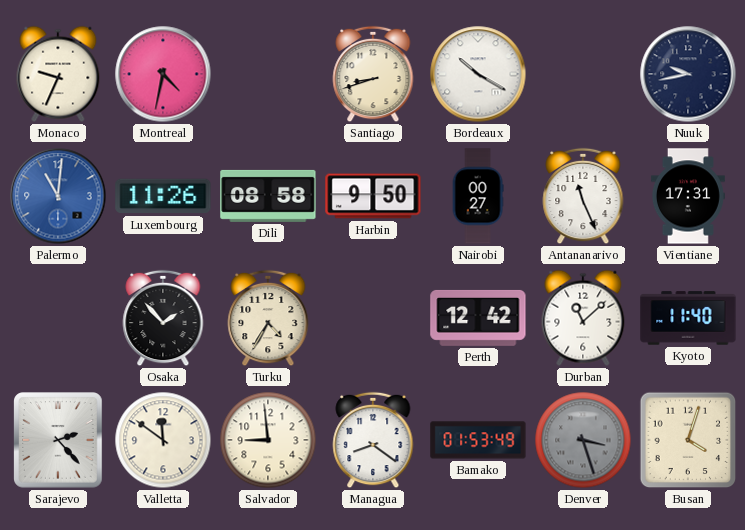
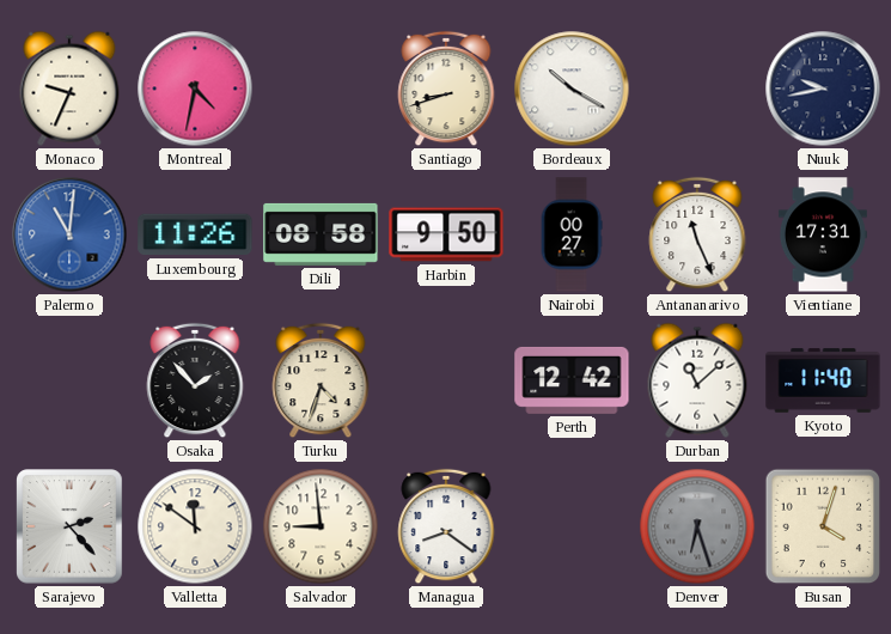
Turku: 4:35 -> 4:33
Bamako: 01:53 -> none
Denver: 3:27 -> 6:27
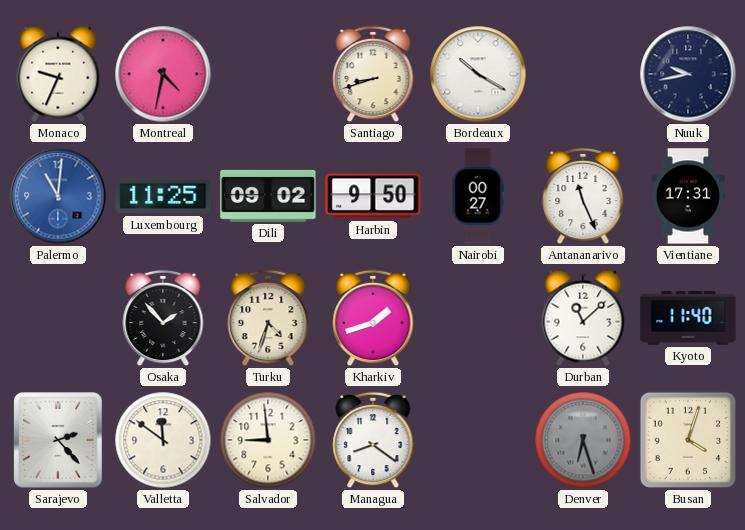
Luxembourg: 11:26 -> 11:25
Dili: 08:58 -> 09:02
Kharkiv: none -> 1:42
Perth: 12:42 -> none
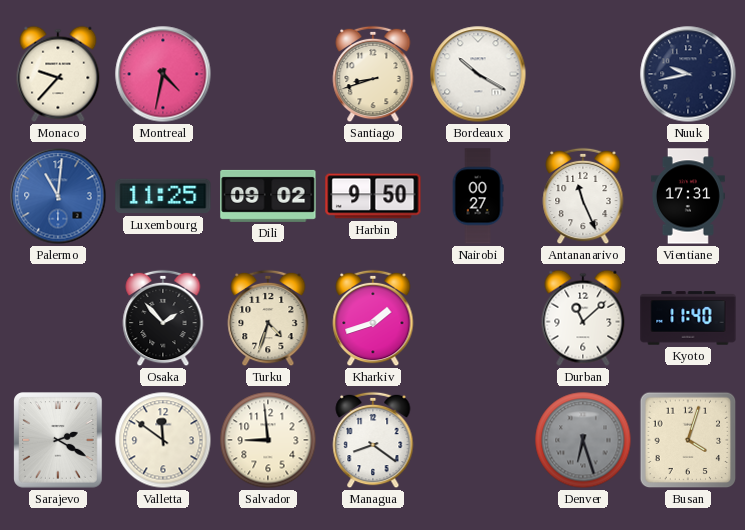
Monaco: 9:34 -> 9:37
Sarajevo: 2:23 -> 2:20
